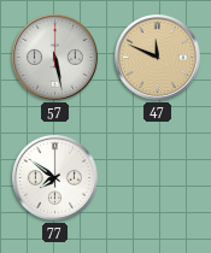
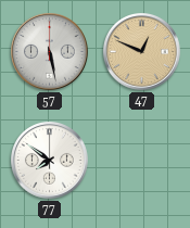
47: 11:49 -> 12:49
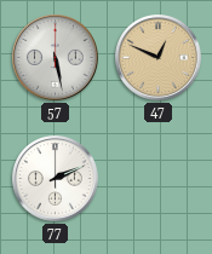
77: 7:51 -> 2:11
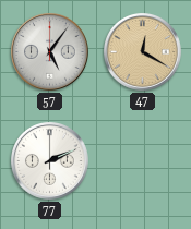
57: 5:28 -> 5:06
47: 12:49 -> 12:20
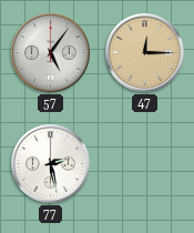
47: 12:20 -> 12:15
77: 2:11 -> 2:28
